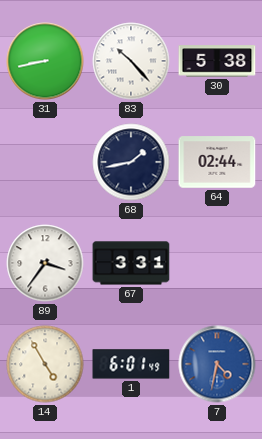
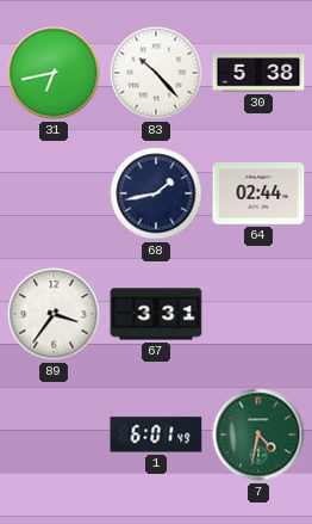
31: 8:43 -> 6:43
14: 4:55 -> none
7 dial: blue -> green
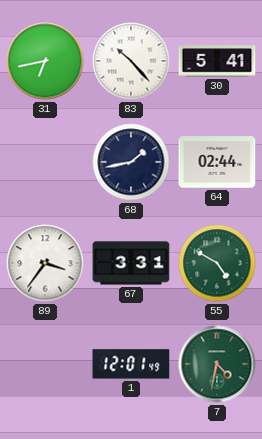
30: 5:38 -> 5:41
55: none -> 4:50
1: 6:01 -> 12:01
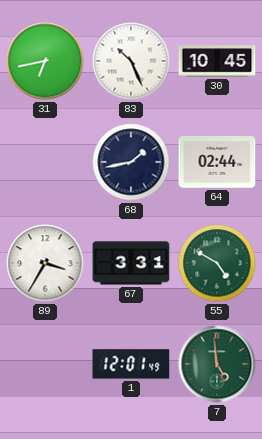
83: 10:23 -> 10:26
30: 5:41 -> 10:45
89: 3:36 -> 3:35
7: 4:32 -> 4:59
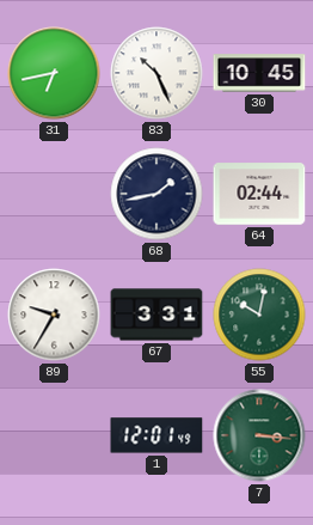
89: 3:35 -> 9:35
55: 4:50 -> 10:02
7: 4:59 -> 3:16
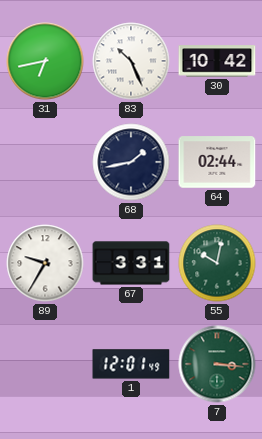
30: 10:45 -> 10:42
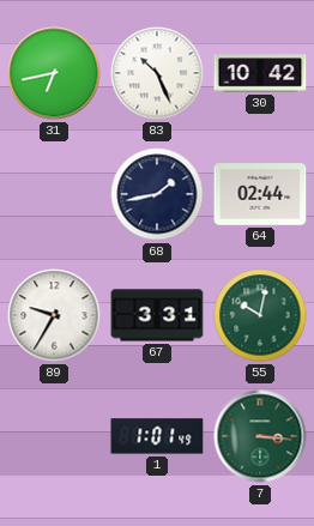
1: 12:01 -> 1:01
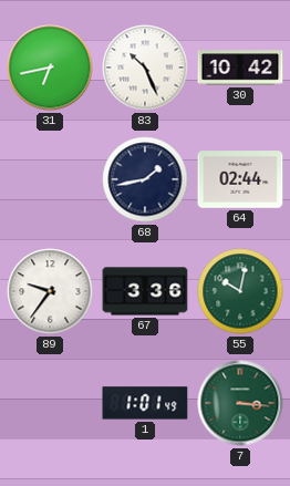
89: 9:35 -> 9:36
67: 3:31 -> 3:36
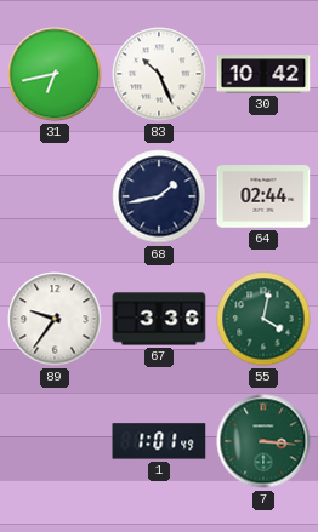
55: 10:02 -> 4:02
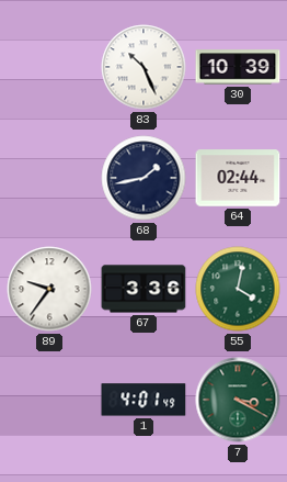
31: 6:43 -> none
30: 10:42 -> 10:39
1: 1:01 -> 4:01
7: 3:16 -> 3:20
